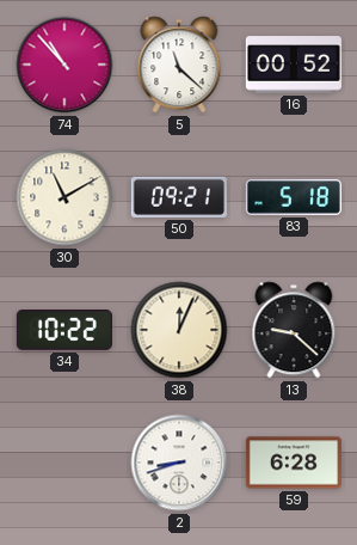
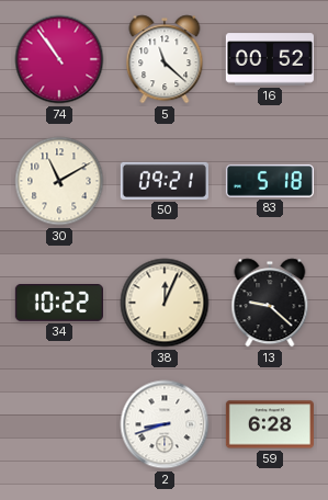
74: 10:53 -> 10:54
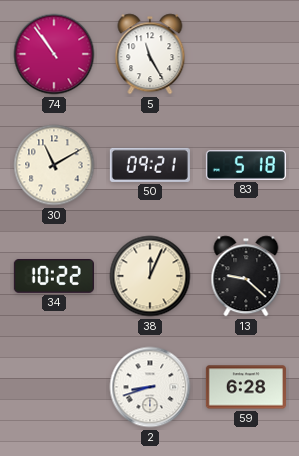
5: 11:22 -> 11:25
16: 00:52 -> none
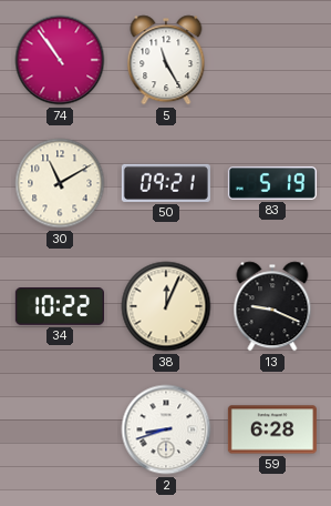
83: 5:18 -> 5:19
13: 9:22 -> 9:19
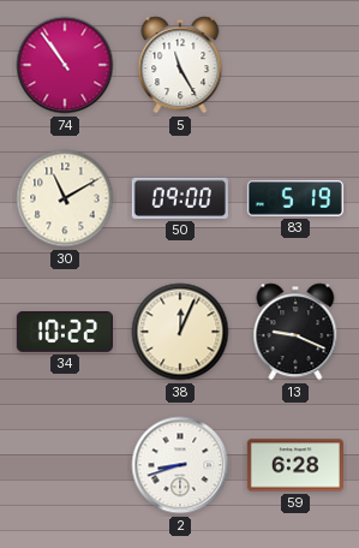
50: 09:21 -> 09:00
